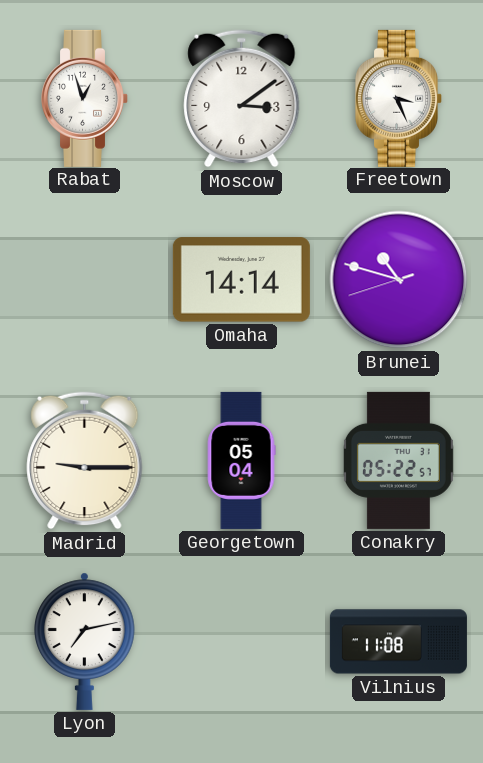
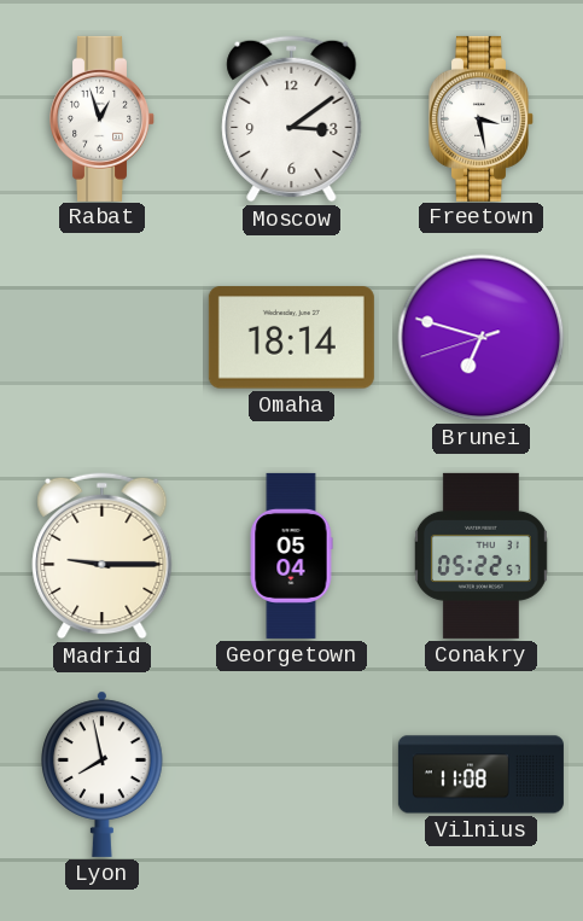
Freetown: 3:26 -> 3:28
Omaha: 14:14 -> 18:14
Brunei: 10:47 -> 6:47
Lyon: 7:13 -> 7:58
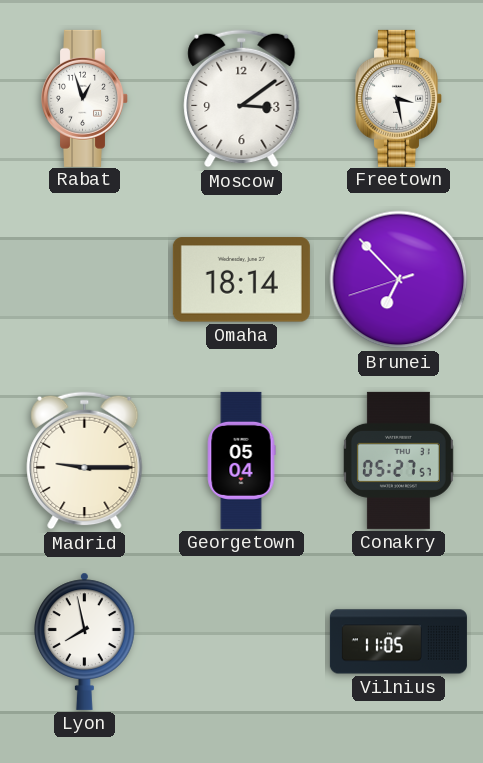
Brunei: 6:47 -> 6:52
Conakry: 05:22 -> 05:27
Vilnius: 11:08 -> 11:05
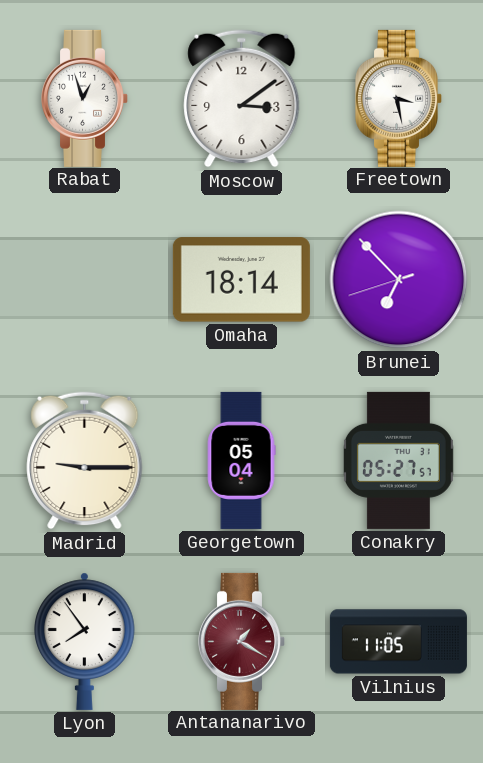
Lyon: 7:58 -> 7:54
Antananarivo: none -> 1:20
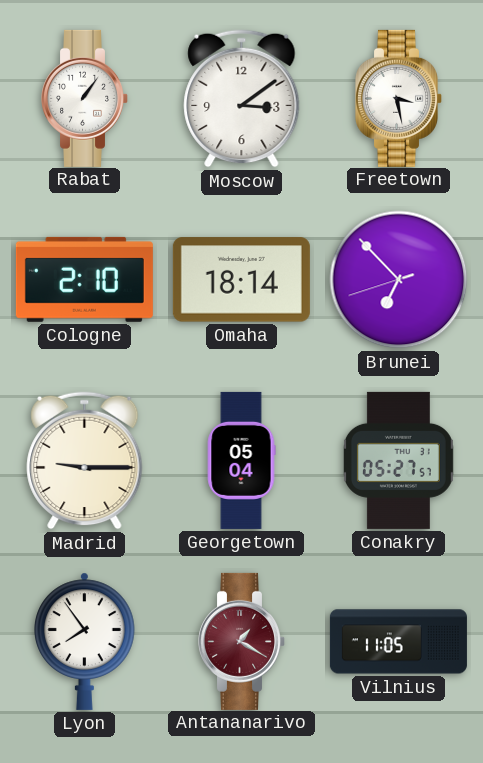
Rabat: 12:57 -> 1:06
Cologne: none -> 2:10
